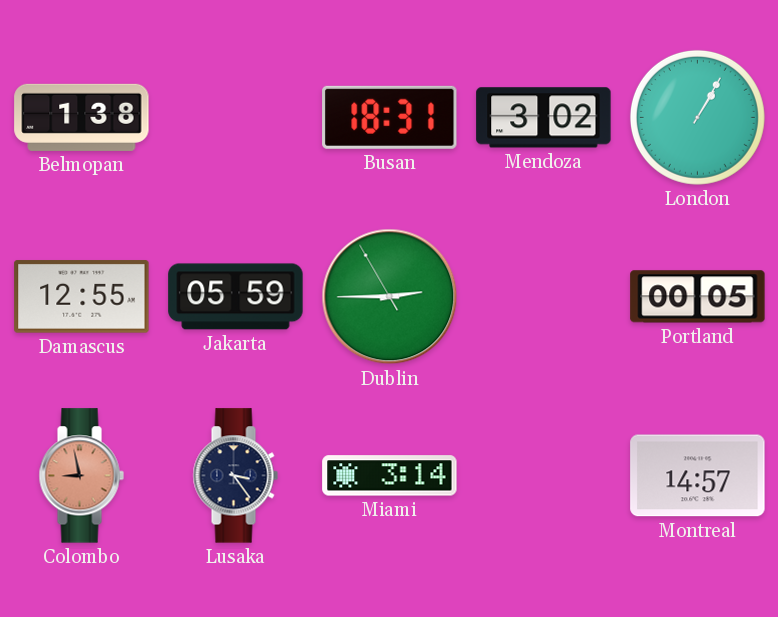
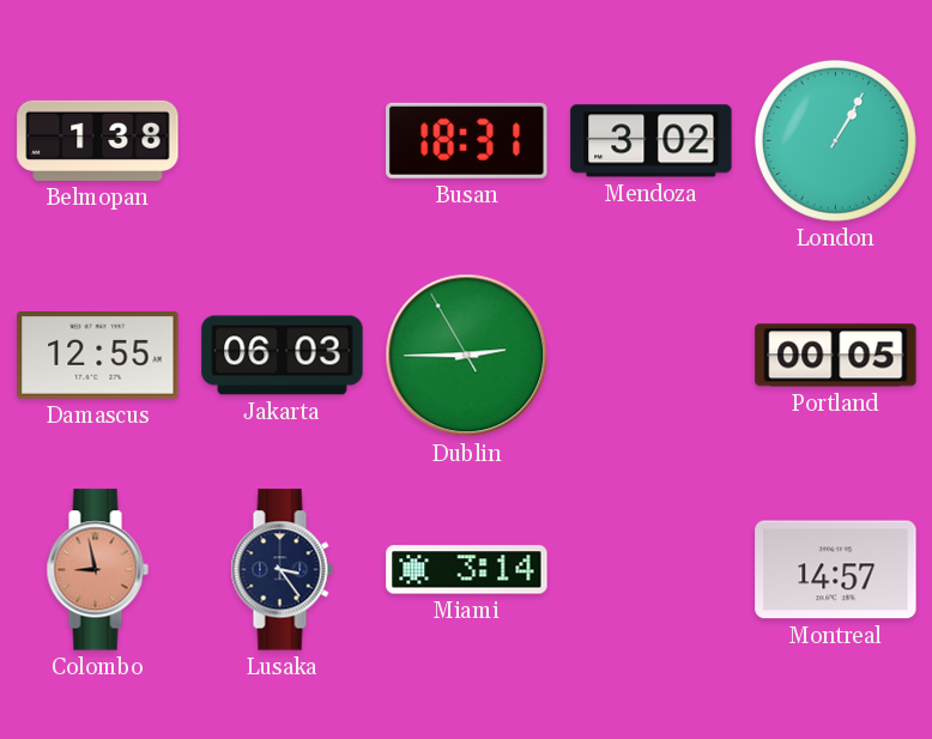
Jakarta: 05:59 -> 06:03
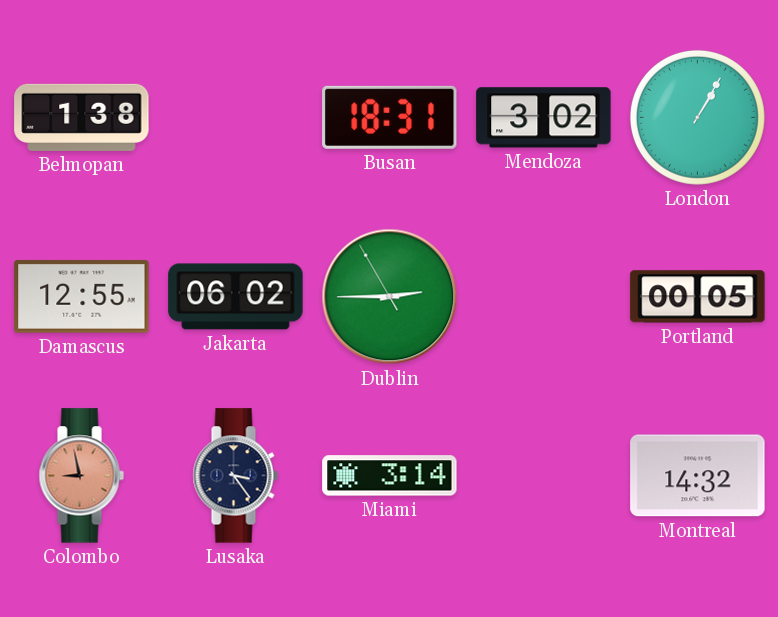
Jakarta: 06:03 -> 06:02
Montreal: 14:57 -> 14:32
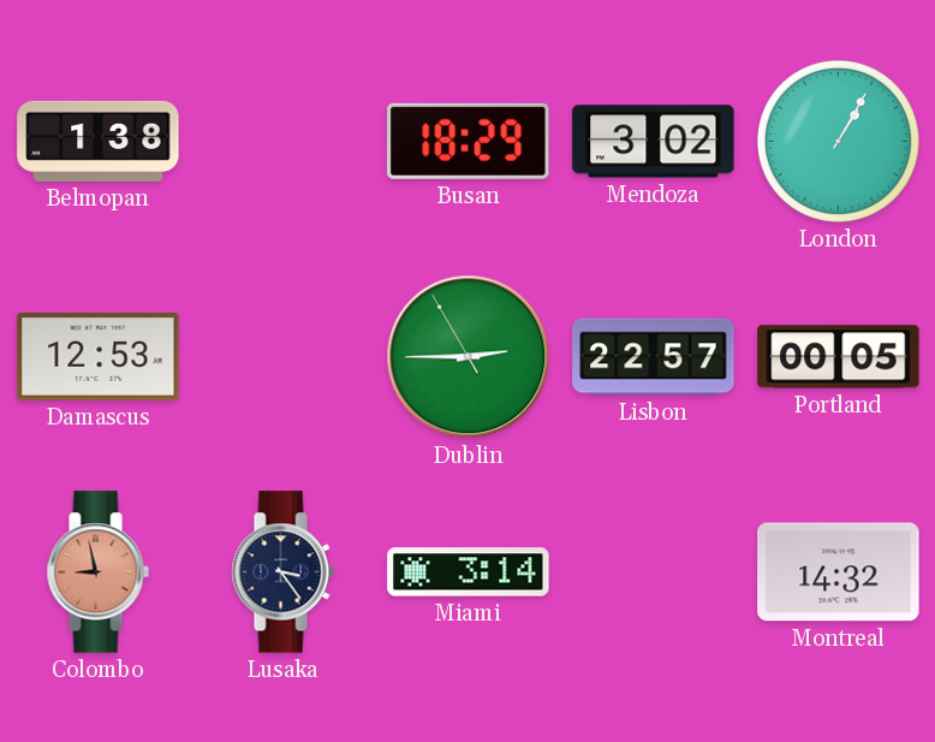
Busan: 18:31 -> 18:29
Damascus: 12:55 -> 12:53
Jakarta: 06:02 -> none
Lisbon: none -> 22:57
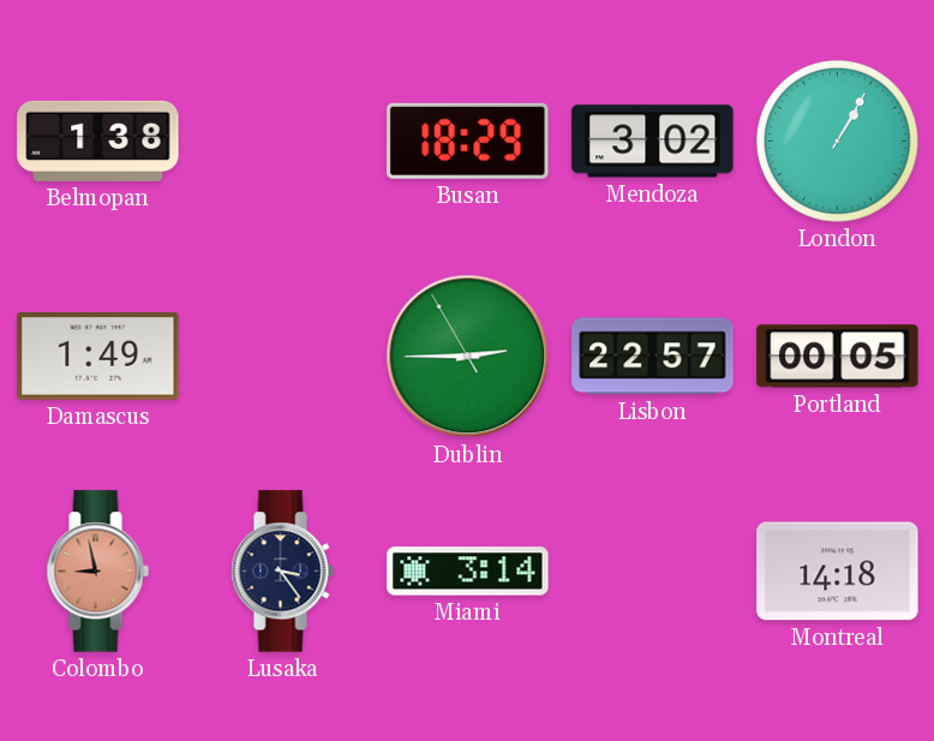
Damascus: 12:53 -> 1:49
Montreal: 14:32 -> 14:18
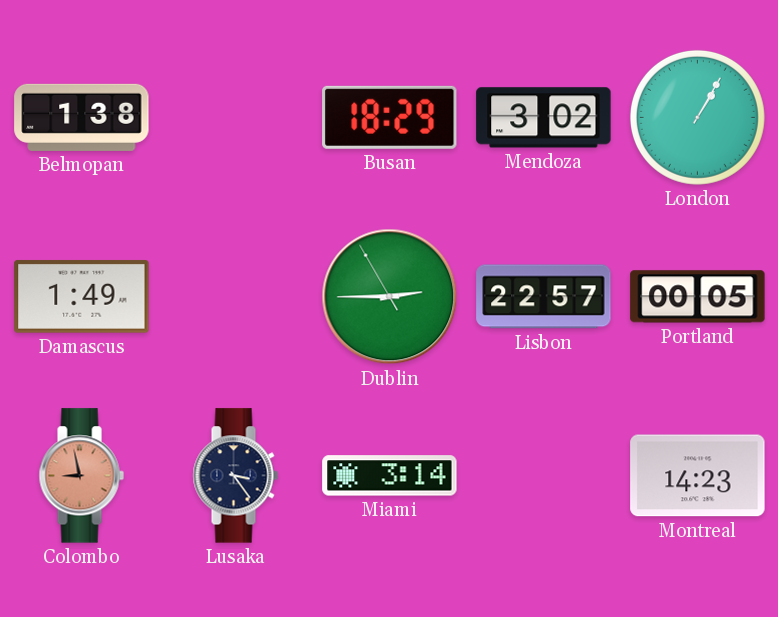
Montreal: 14:18 -> 14:23
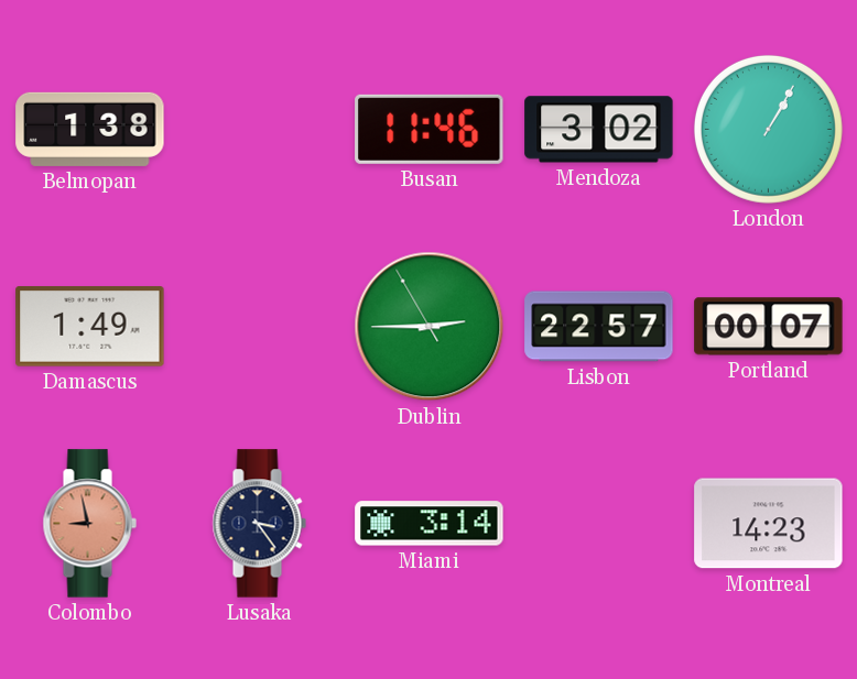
Busan: 18:29 -> 11:46
Portland: 00:05 -> 00:07
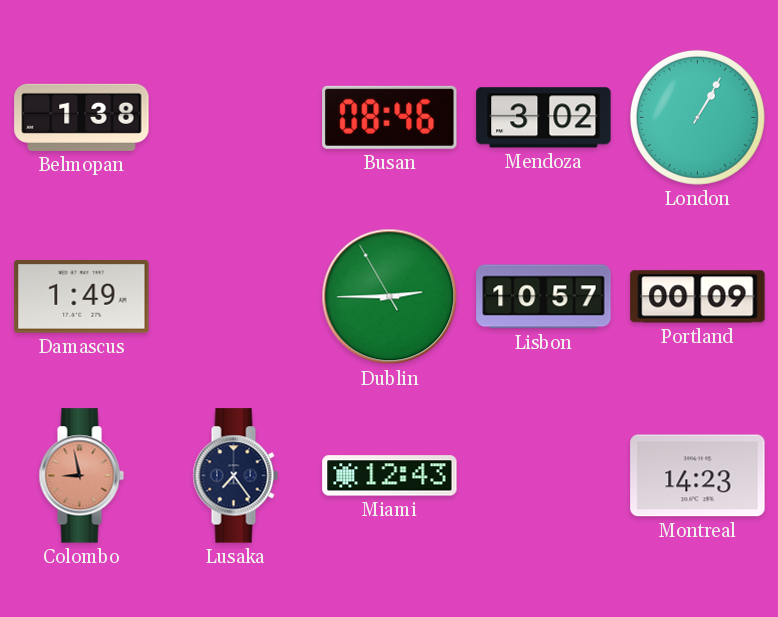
Busan: 11:46 -> 08:46
Lisbon: 22:57 -> 10:57
Portland: 00:07 -> 00:09
Lusaka: 3:24 -> 7:24
Miami: 3:14 -> 12:43
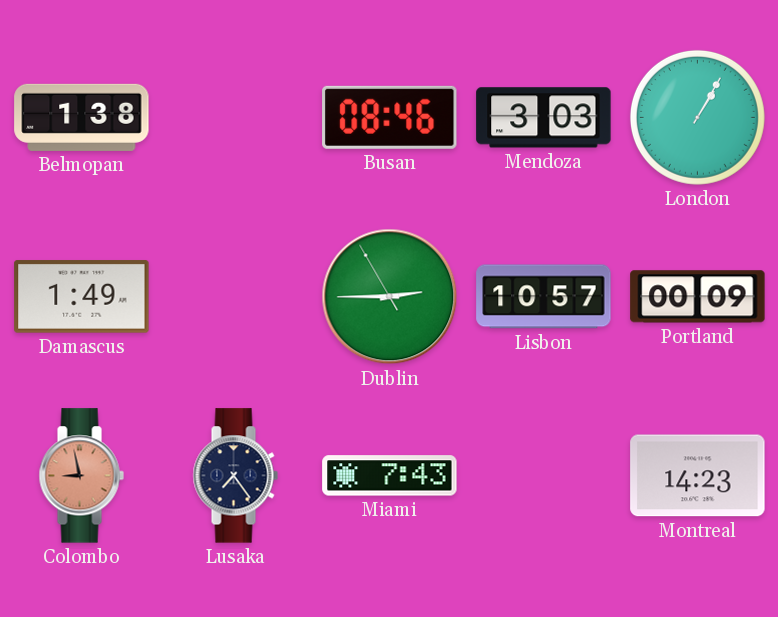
Mendoza: 3:02 -> 3:03
Miami: 12:43 -> 7:43
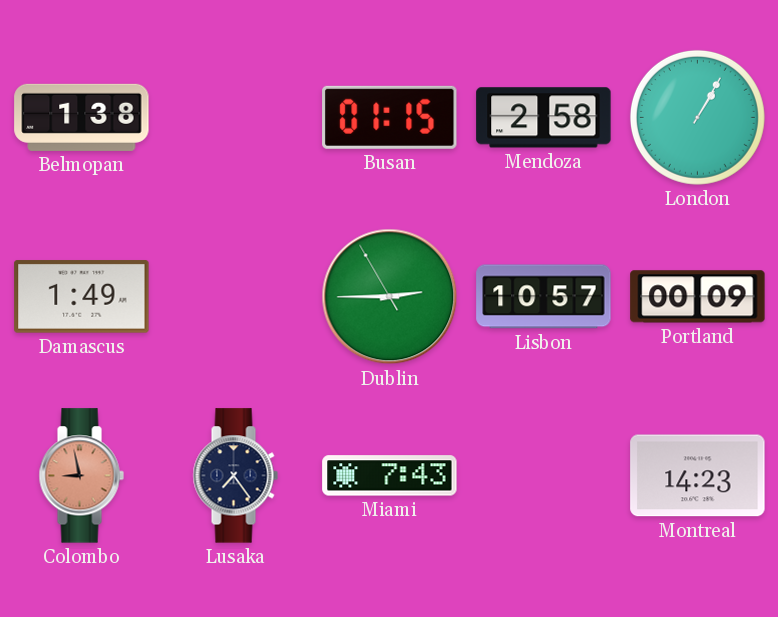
Busan: 08:46 -> 01:15
Mendoza: 3:03 -> 2:58
